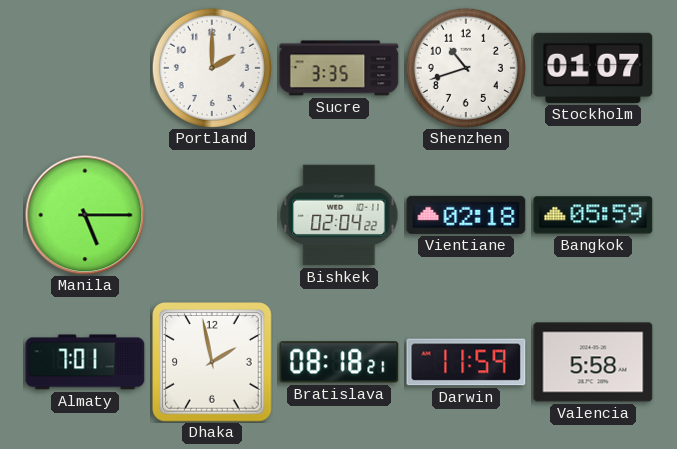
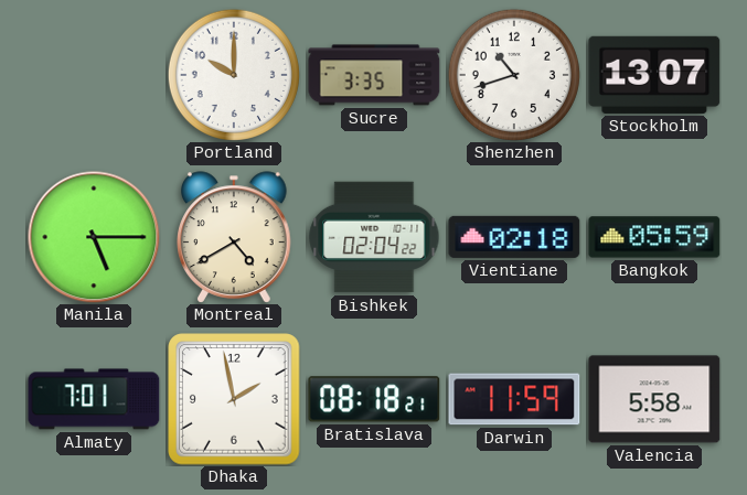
Portland: 2:00 -> 10:00
Stockholm: 01:07 -> 13:07
Montreal: none -> 4:40
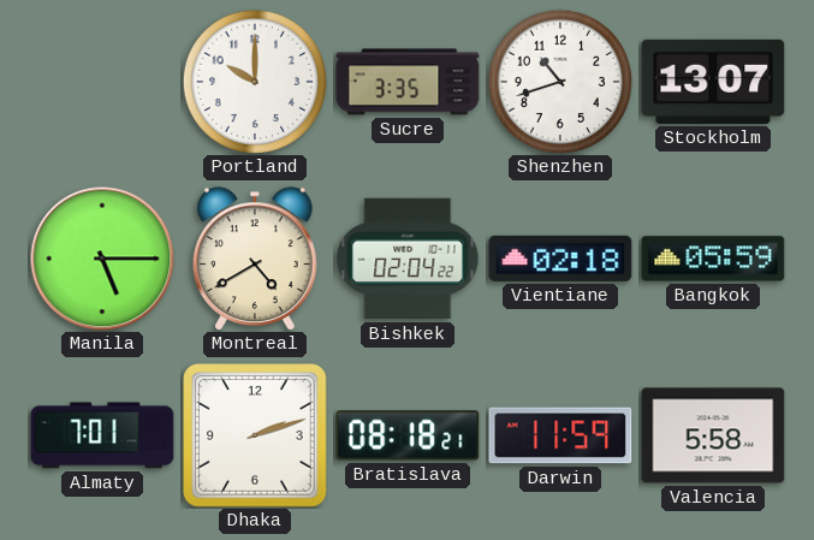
Dhaka: 1:58 -> 2:12
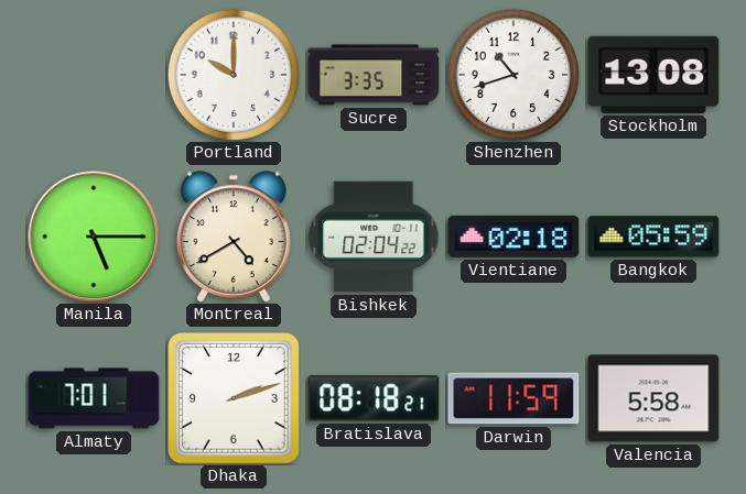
Stockholm: 13:07 -> 13:08
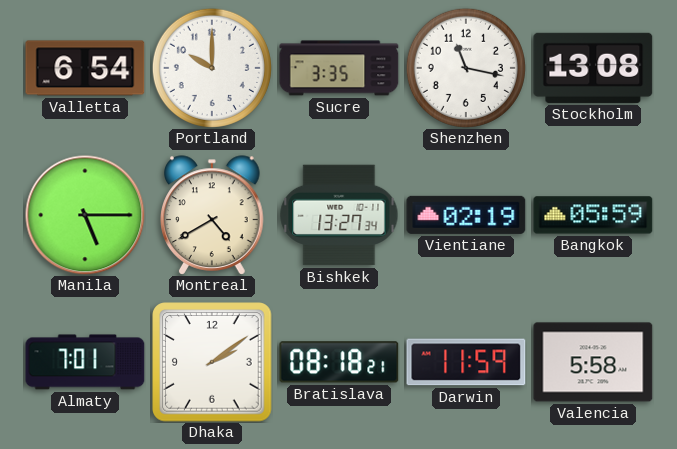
Valletta: none -> 6:54
Shenzhen: 10:42 -> 11:17
Bishkek: 02:04 -> 13:27
Vientiane: 02:18 -> 02:19
Dhaka: 2:12 -> 2:09
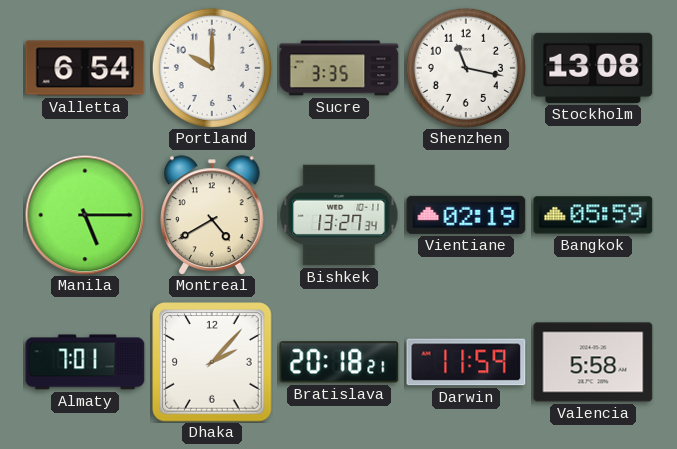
Dhaka: 2:09 -> 2:07
Bratislava: 08:18 -> 20:18
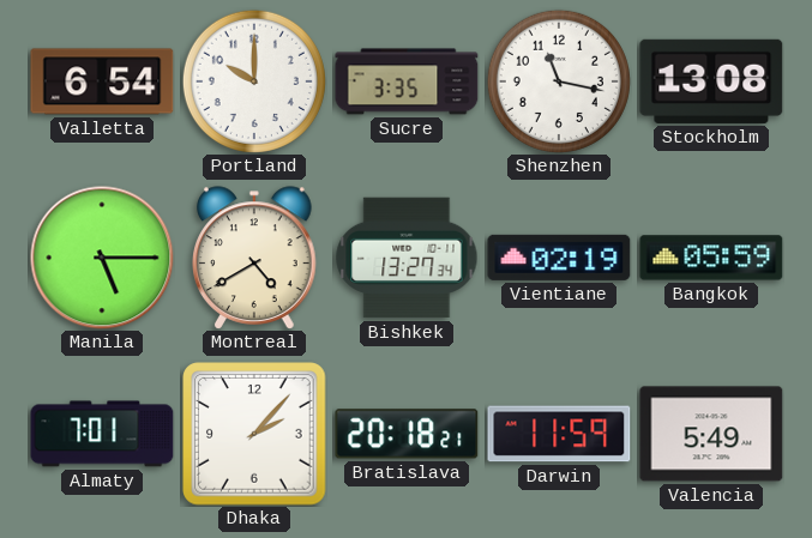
Valencia: 5:58 -> 5:49
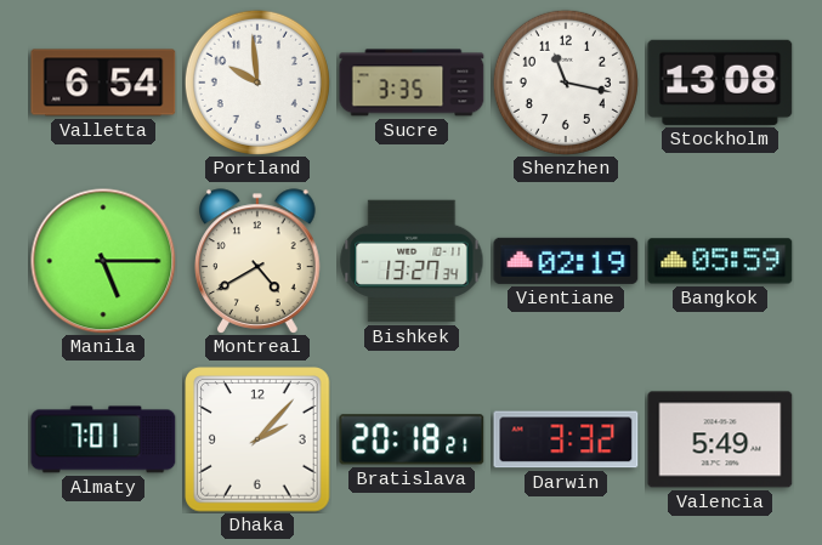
Portland: 10:00 -> 9:59
Darwin: 11:59 -> 3:32
